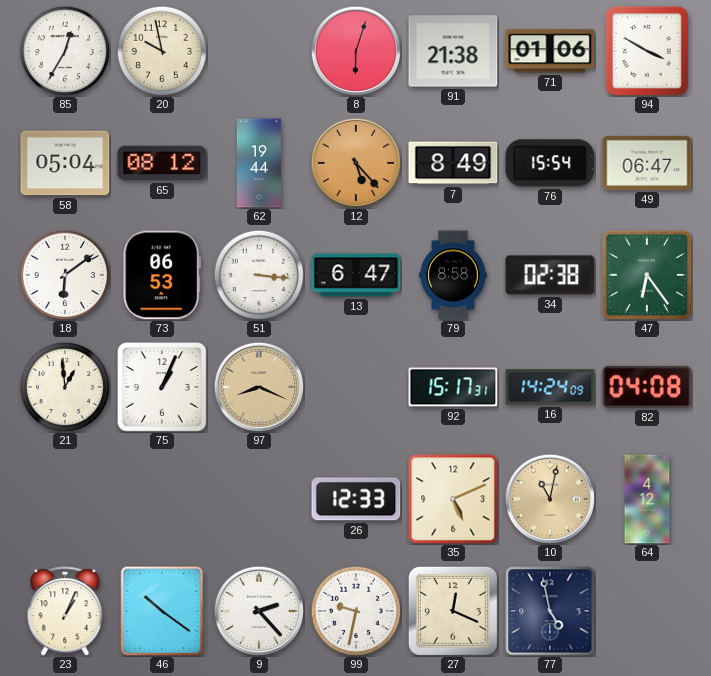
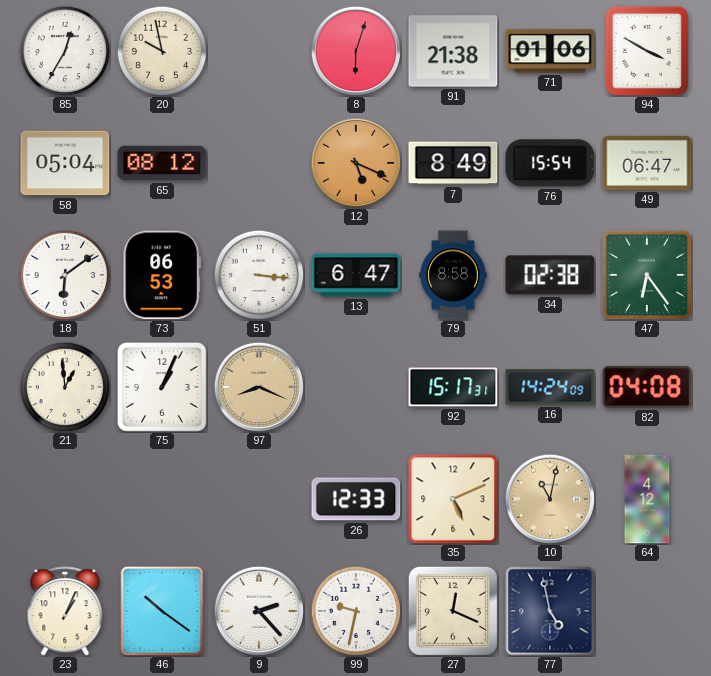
62: 19:44 -> none
12: 5:23 -> 5:19
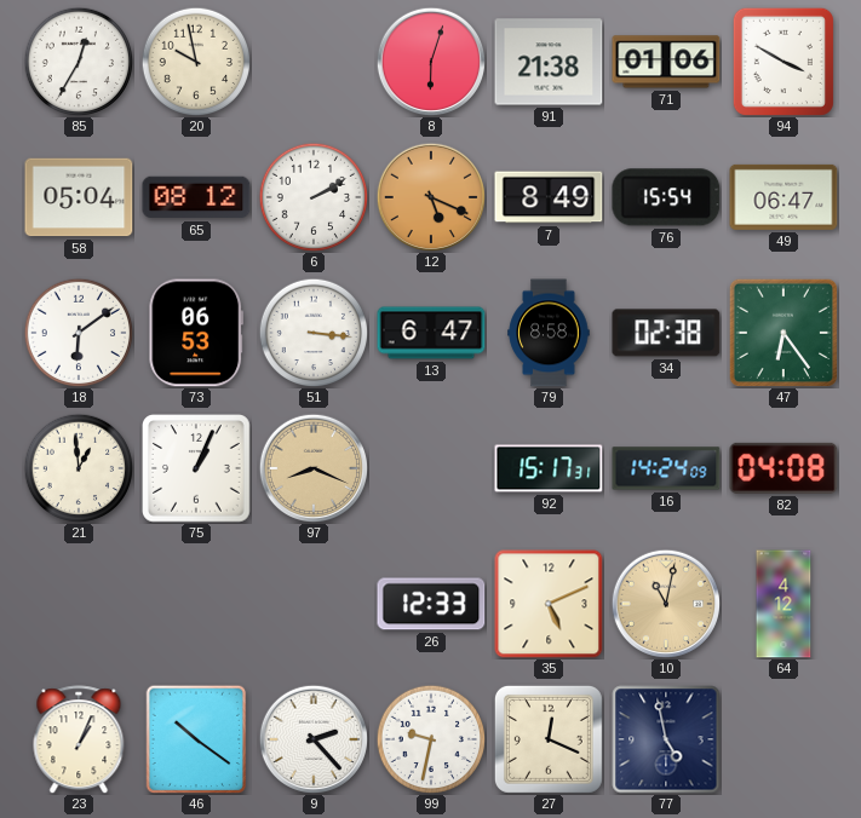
6: none -> 2:10
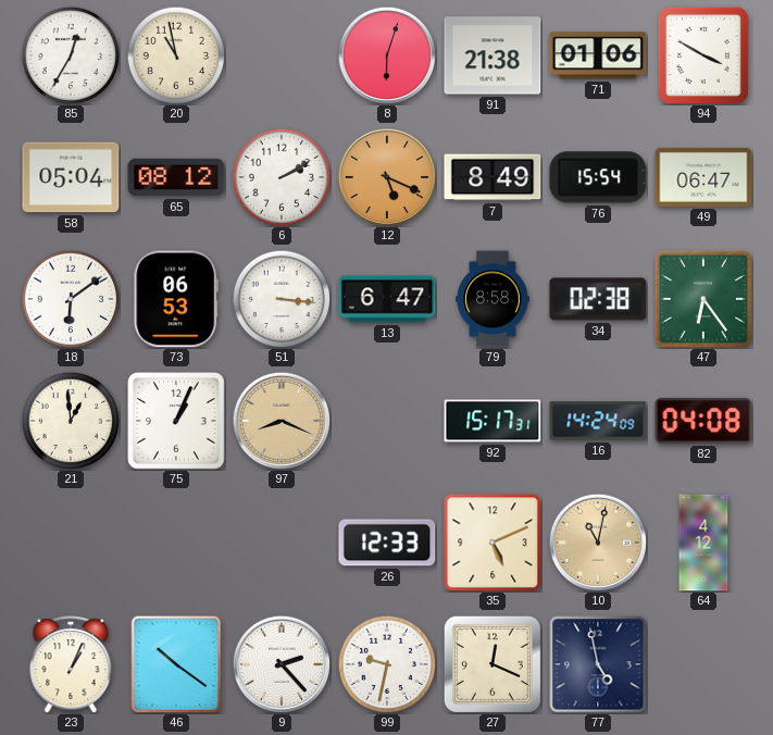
20: 9:58 -> 10:58
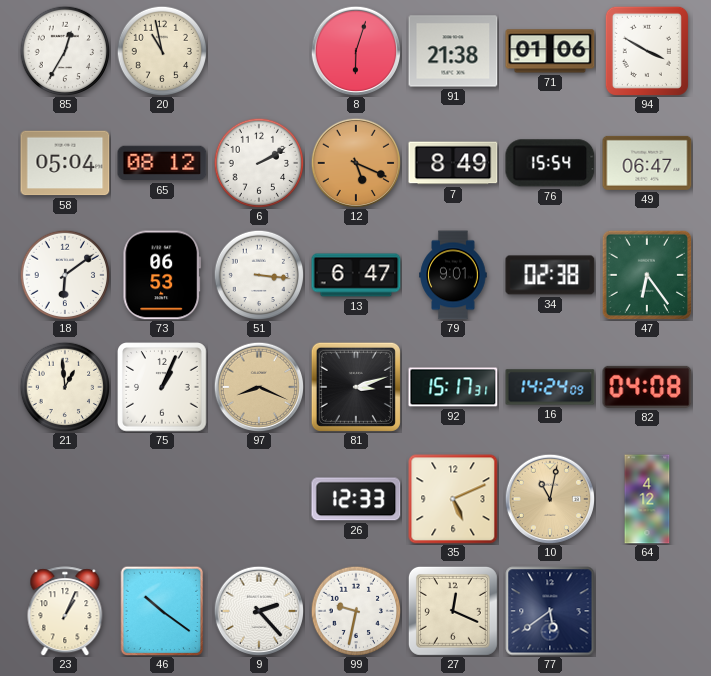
79: 8:58 -> 9:01
81: none -> 3:12
77: 4:58 -> 5:39
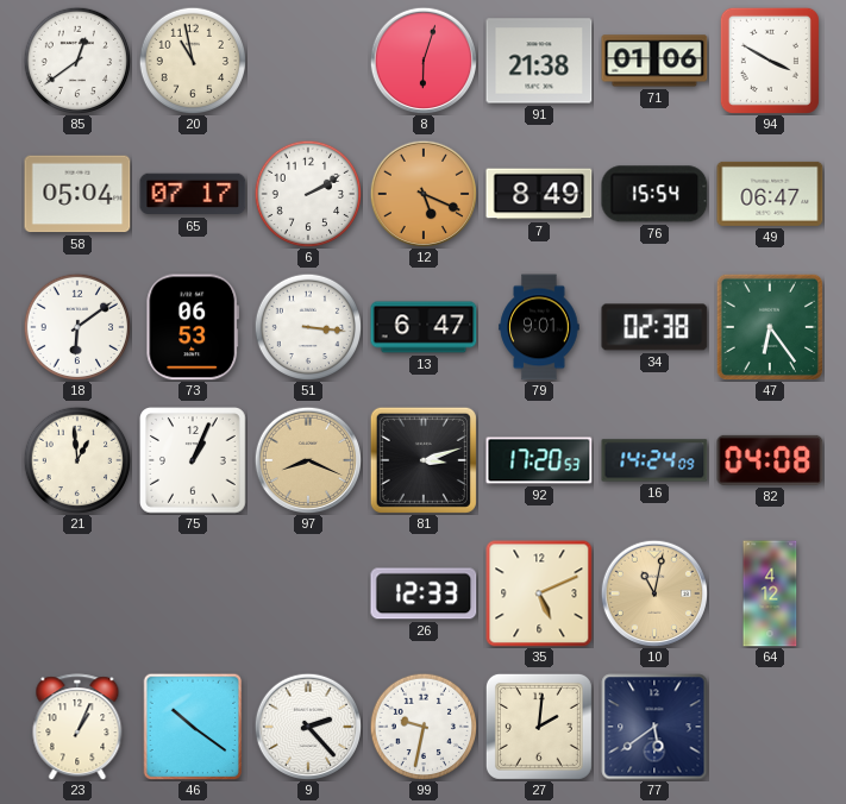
85: 12:35 -> 12:39
65: 08:12 -> 07:17
92: 15:17 -> 17:20
27: 12:19 -> 2:01
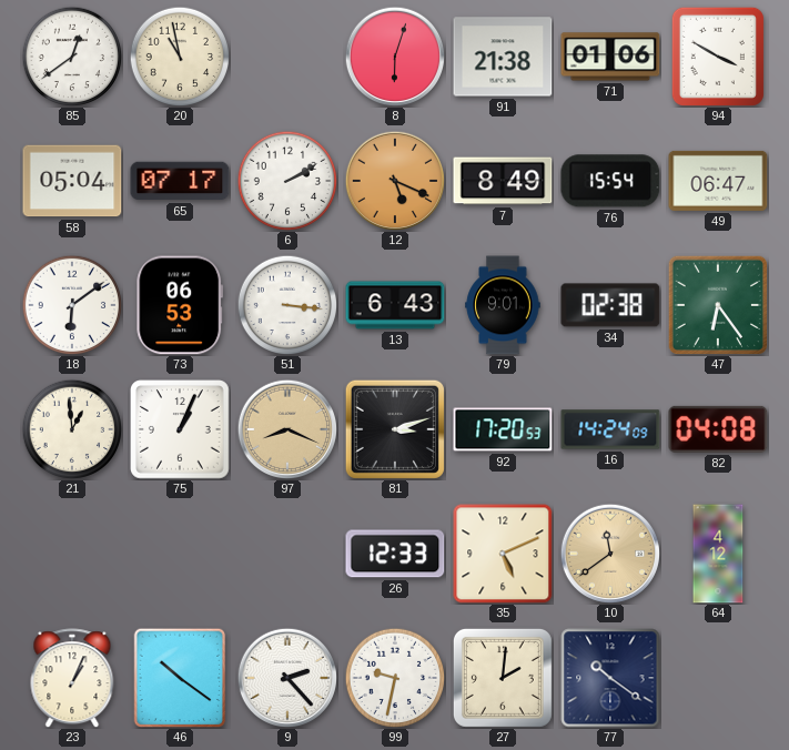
13: 6:47 -> 6:43
10: 11:02 -> 11:39
77: 5:39 -> 10:21
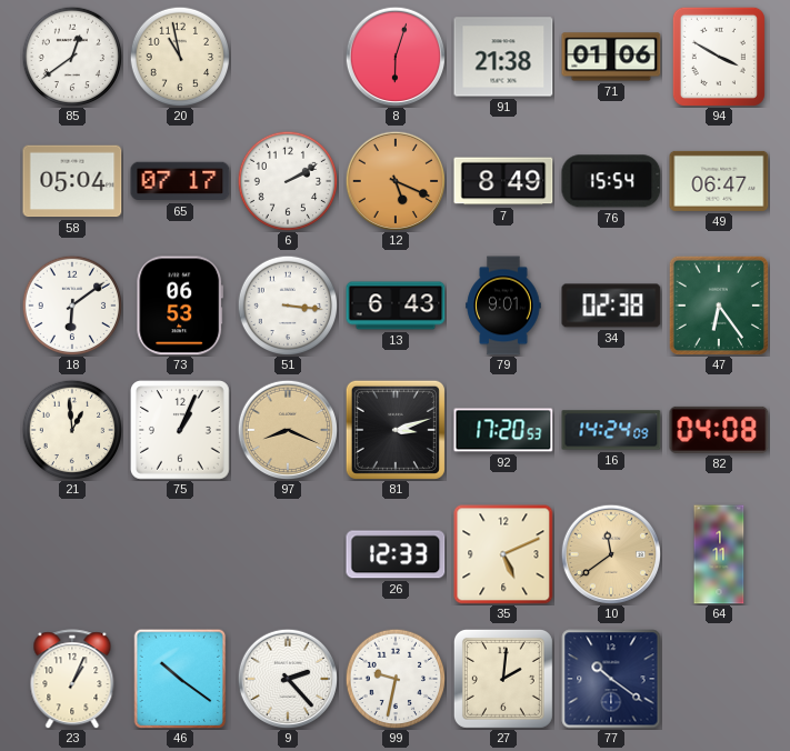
64: 4:12 -> 1:11
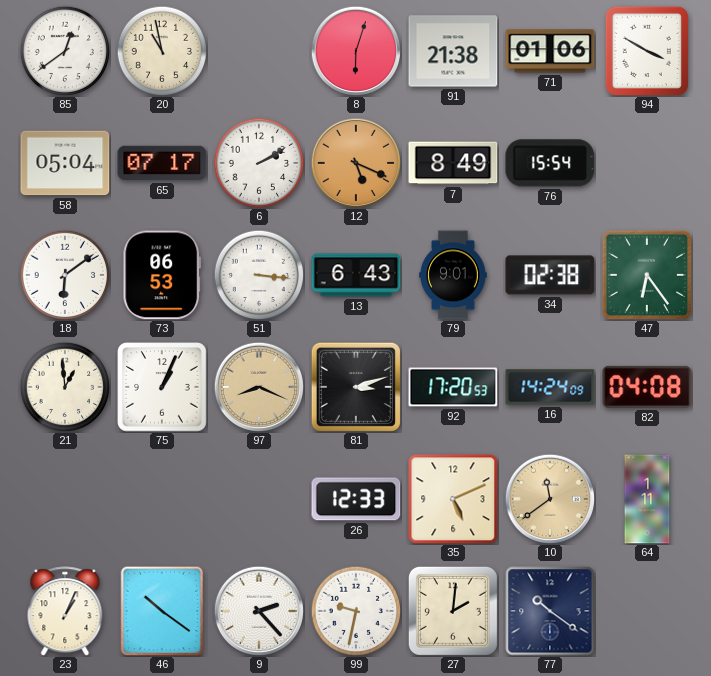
49: 06:47 -> none
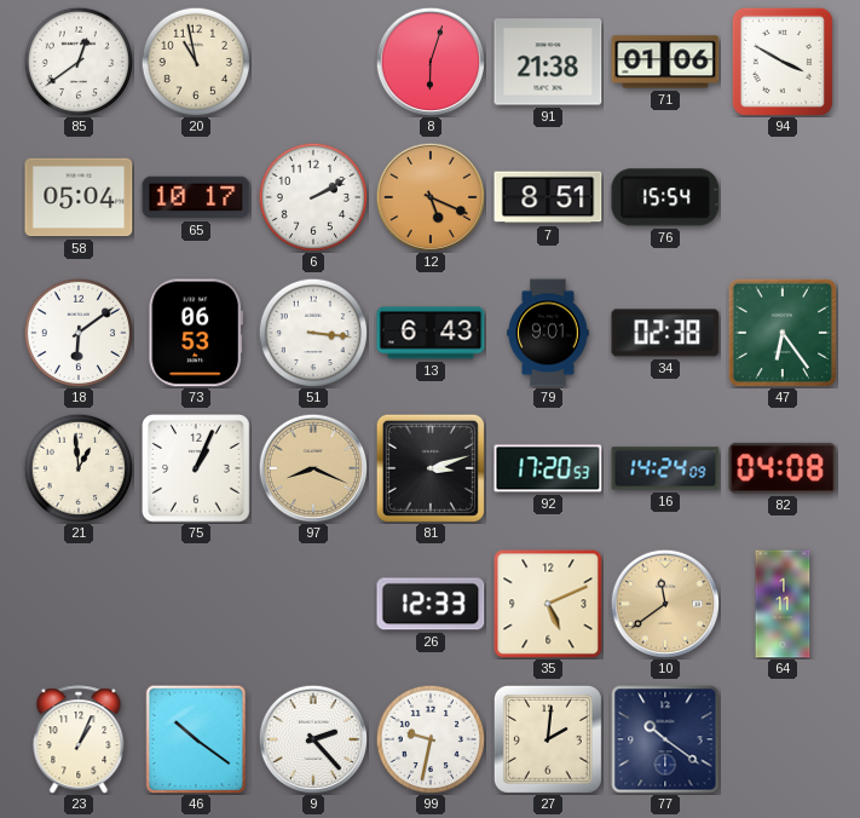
65: 07:17 -> 10:17
7: 8:49 -> 8:51
